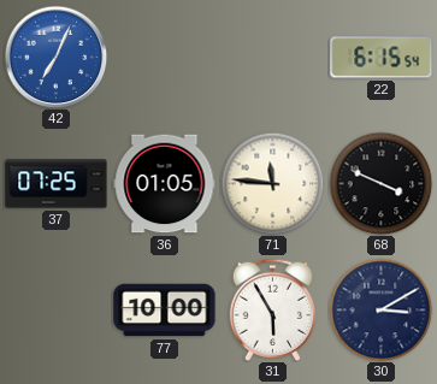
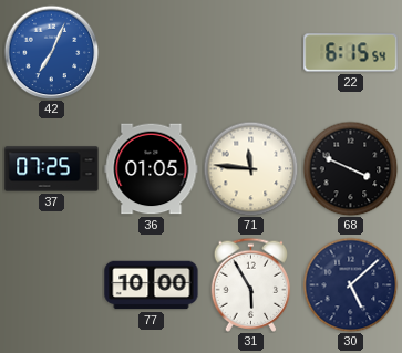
30: 3:10 -> 5:08
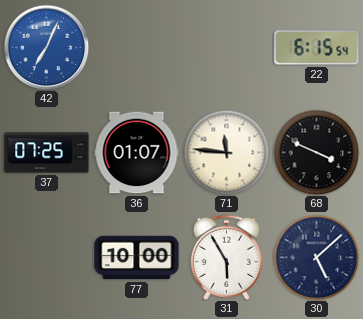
36: 01:05 -> 01:07
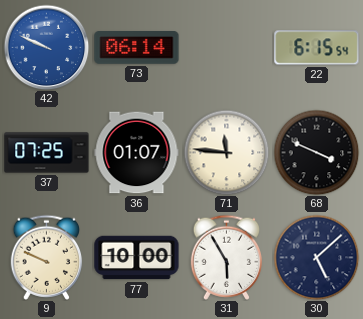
42: 7:04 -> 9:49
73: none -> 06:14
9: none -> 9:49
